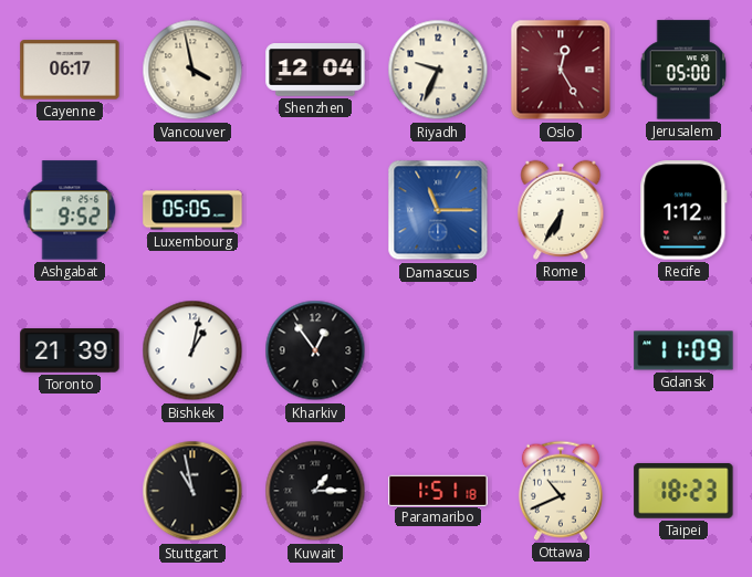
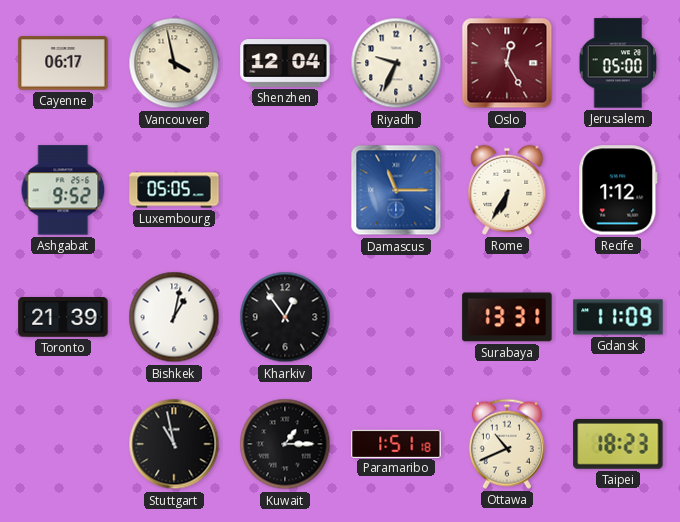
Surabaya: none -> 13:31
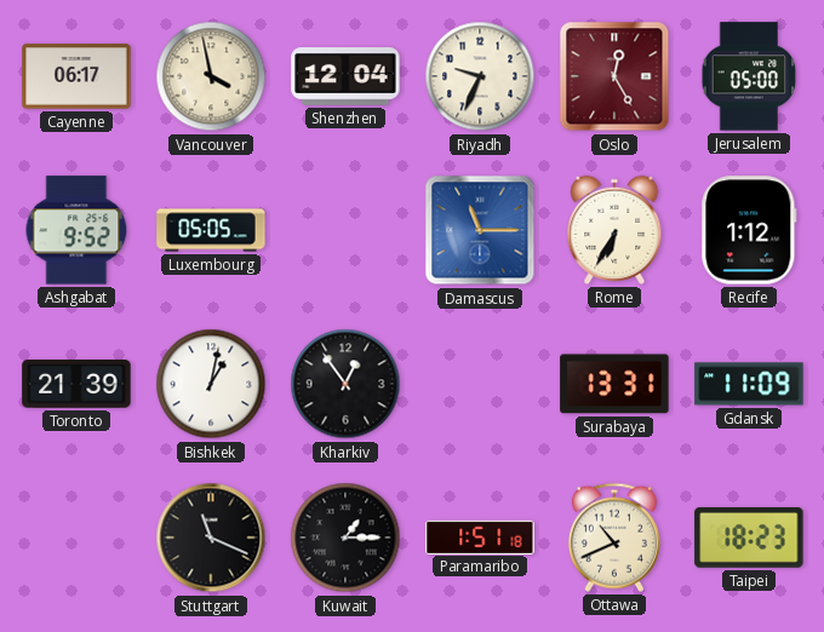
Stuttgart: 10:58 -> 11:19
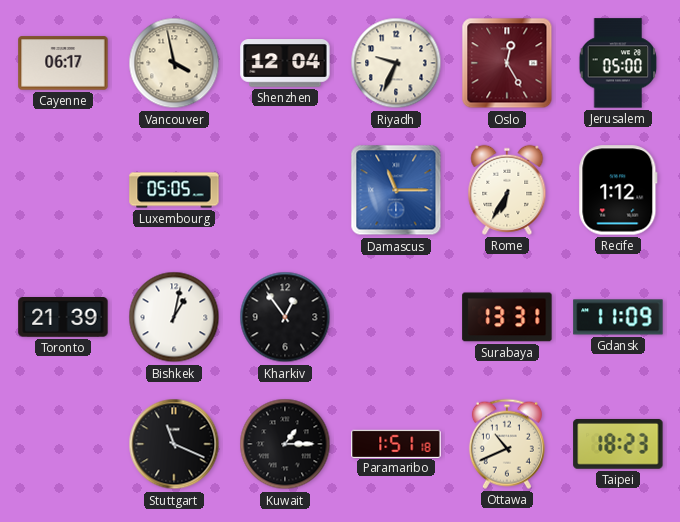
Ashgabat: 9:52 -> none
